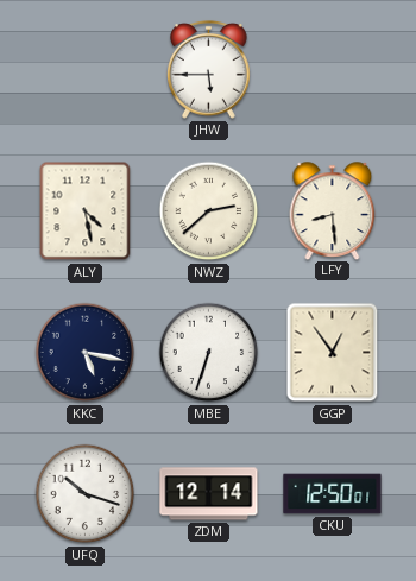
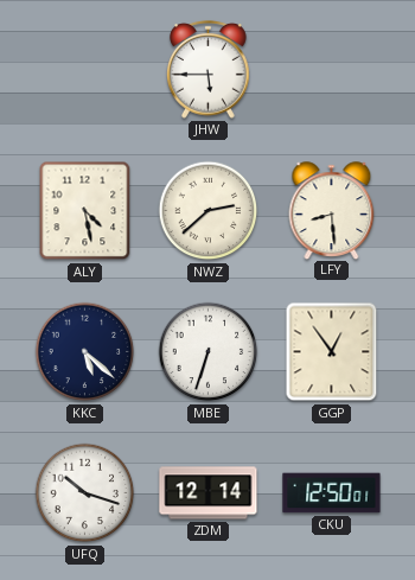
KKC: 5:17 -> 5:22
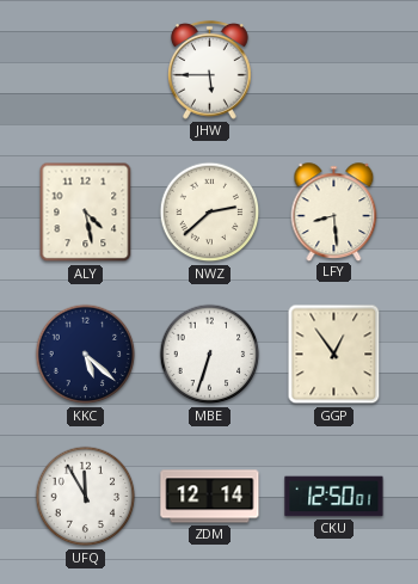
UFQ: 10:18 -> 11:55
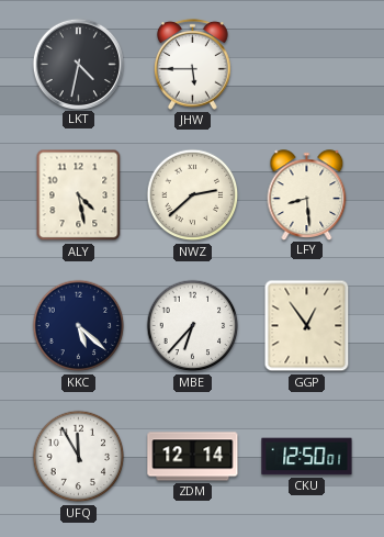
LKT: none -> 4:32
MBE: 6:33 -> 6:37
